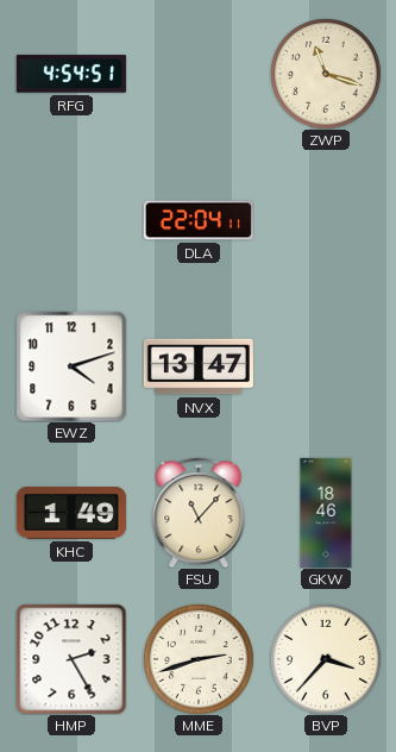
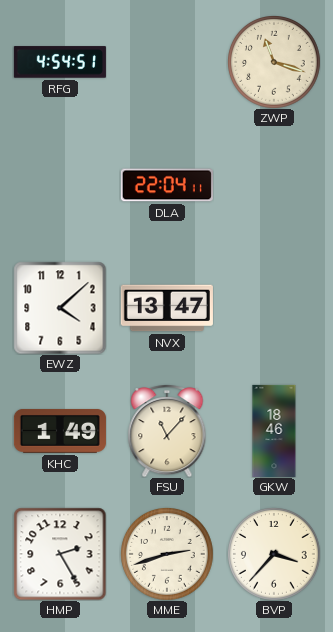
EWZ: 4:12 -> 4:08
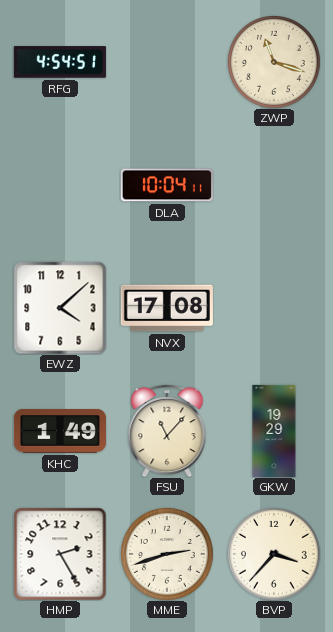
DLA: 22:04 -> 10:04
NVX: 13:47 -> 17:08
GKW: 18:46 -> 19:29
